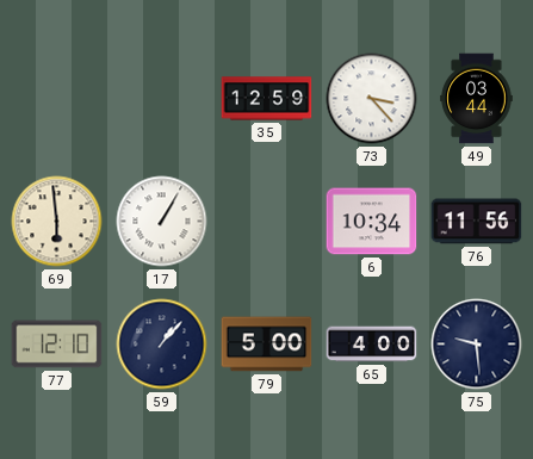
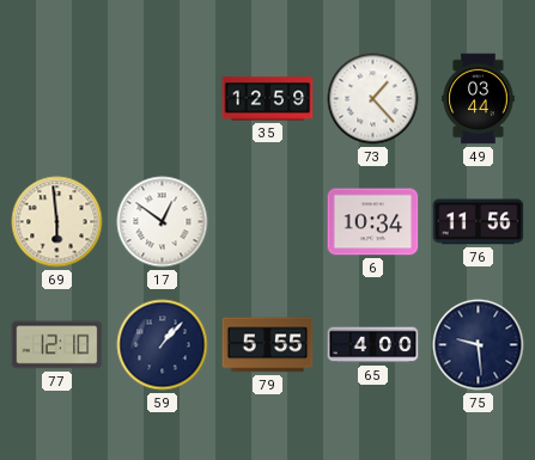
73: 3:23 -> 1:23
17: 1:05 -> 12:51
79: 5:00 -> 5:55
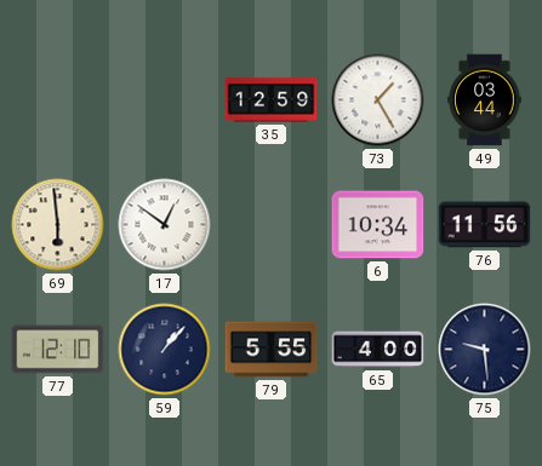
73: 1:23 -> 1:25
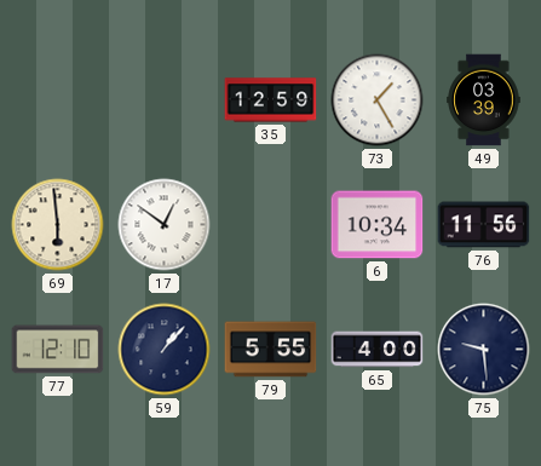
49: 03:44 -> 03:39
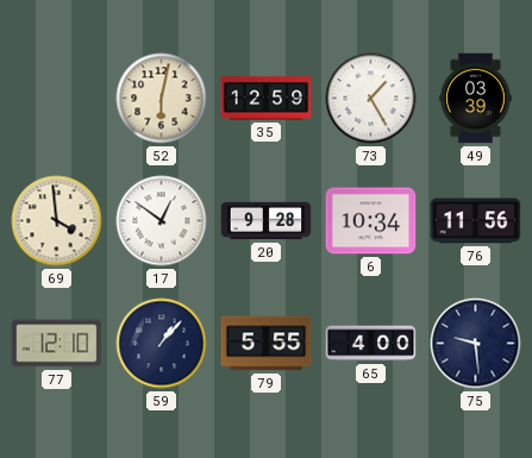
52: none -> 6:02
69: 5:59 -> 3:59
20: none -> 9:28
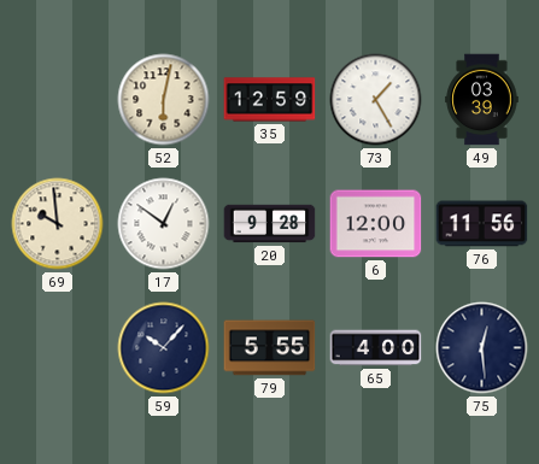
69: 3:59 -> 9:59
6: 10:34 -> 12:00
77: 12:10 -> none
59: 1:07 -> 10:07
75: 9:29 -> 12:29
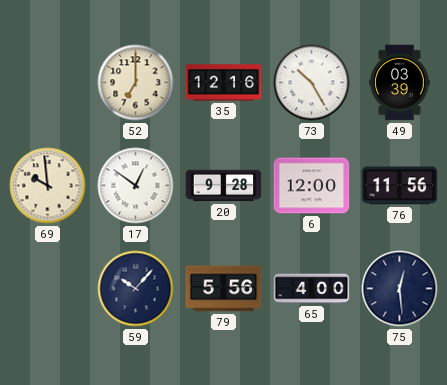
52: 6:02 -> 7:00
35: 12:59 -> 12:16
73: 1:25 -> 10:25
79: 5:55 -> 5:56
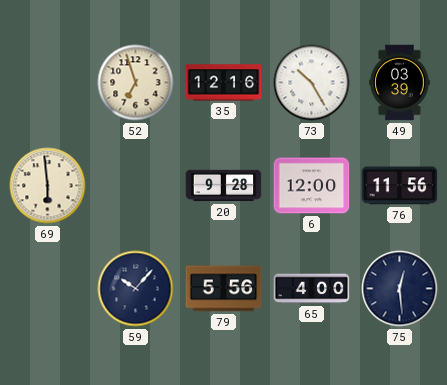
52: 7:00 -> 6:57
69: 9:59 -> 5:59
17: 12:51 -> none
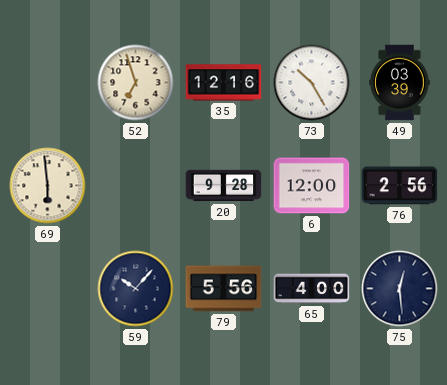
76: 11:56 -> 2:56
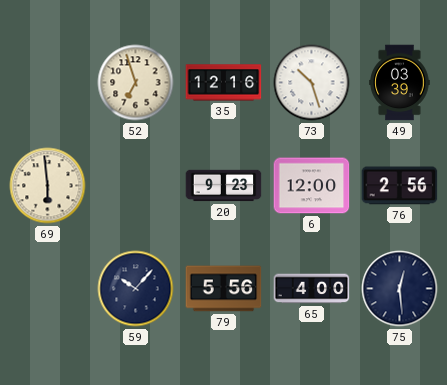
73: 10:25 -> 10:27
20: 9:28 -> 9:23
